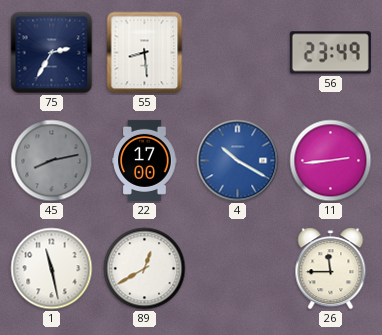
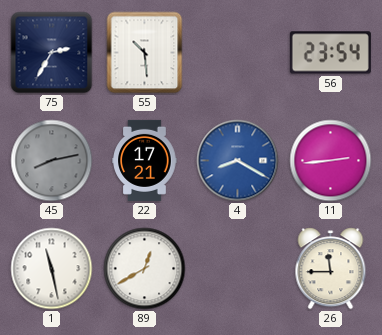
55: 8:29 -> 10:29
56: 23:49 -> 23:54
22: 17:00 -> 17:21
4: 10:20 -> 8:20
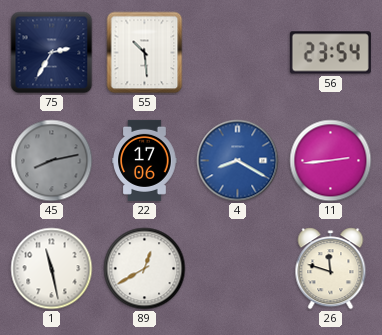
22: 17:21 -> 17:06
26: 11:45 -> 11:48
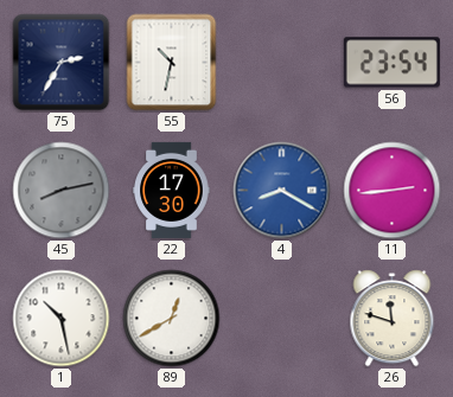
55: 10:29 -> 10:32
22: 17:06 -> 17:30
1: 11:28 -> 10:28
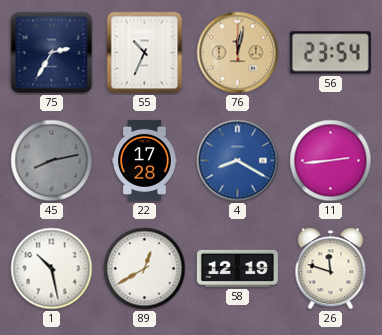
55: 10:32 -> 10:34
76: none -> 12:02
22: 17:30 -> 17:28
58: none -> 12:19
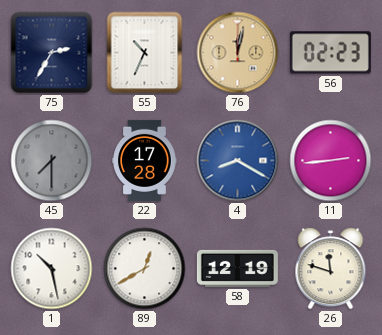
56: 23:54 -> 02:23
45: 8:13 -> 7:30
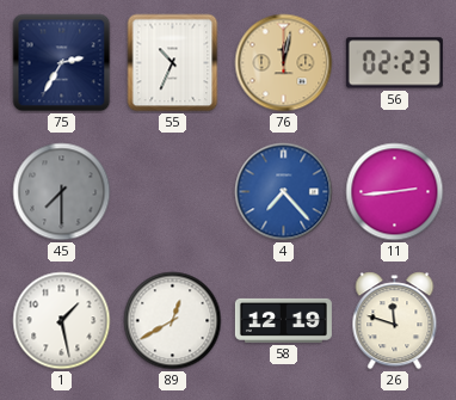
22: 17:28 -> none
4: 8:20 -> 7:23
1: 10:28 -> 1:28
